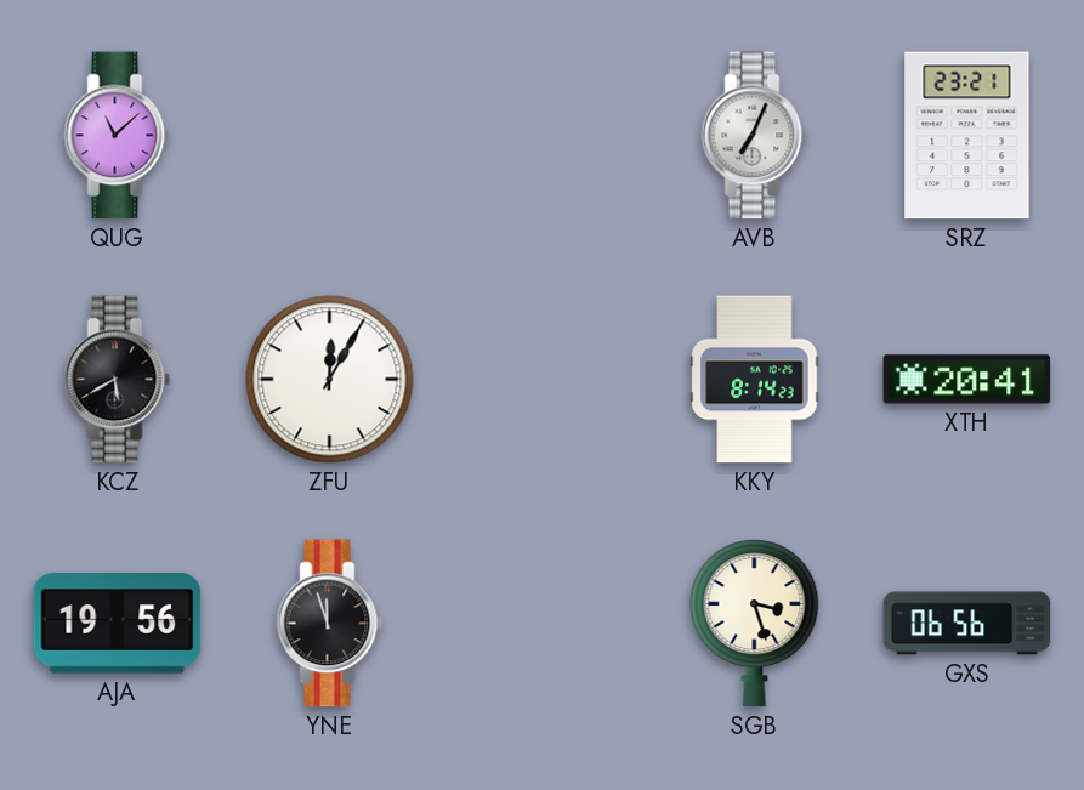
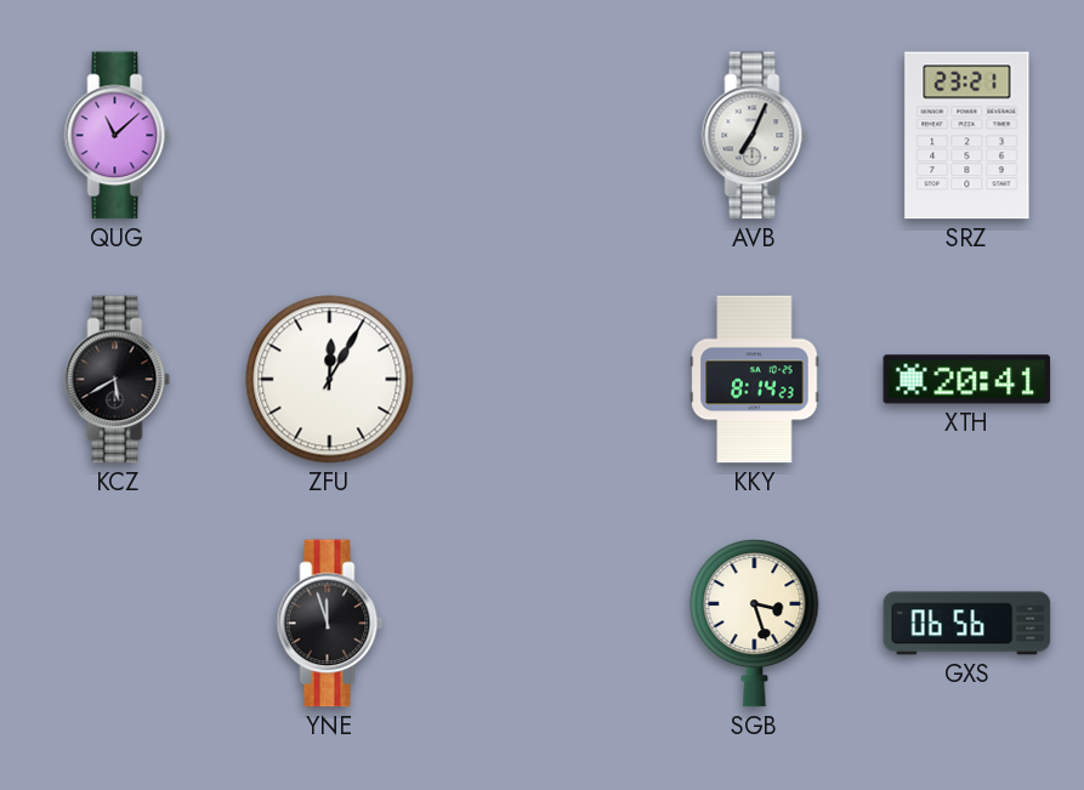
AJA: 19:56 -> none
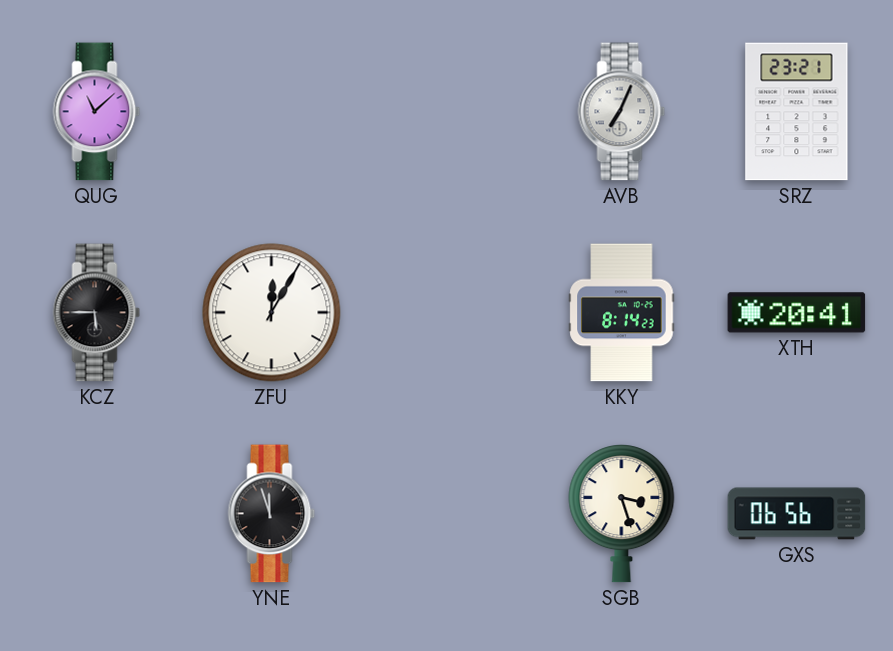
KCZ: 5:40 -> 5:45
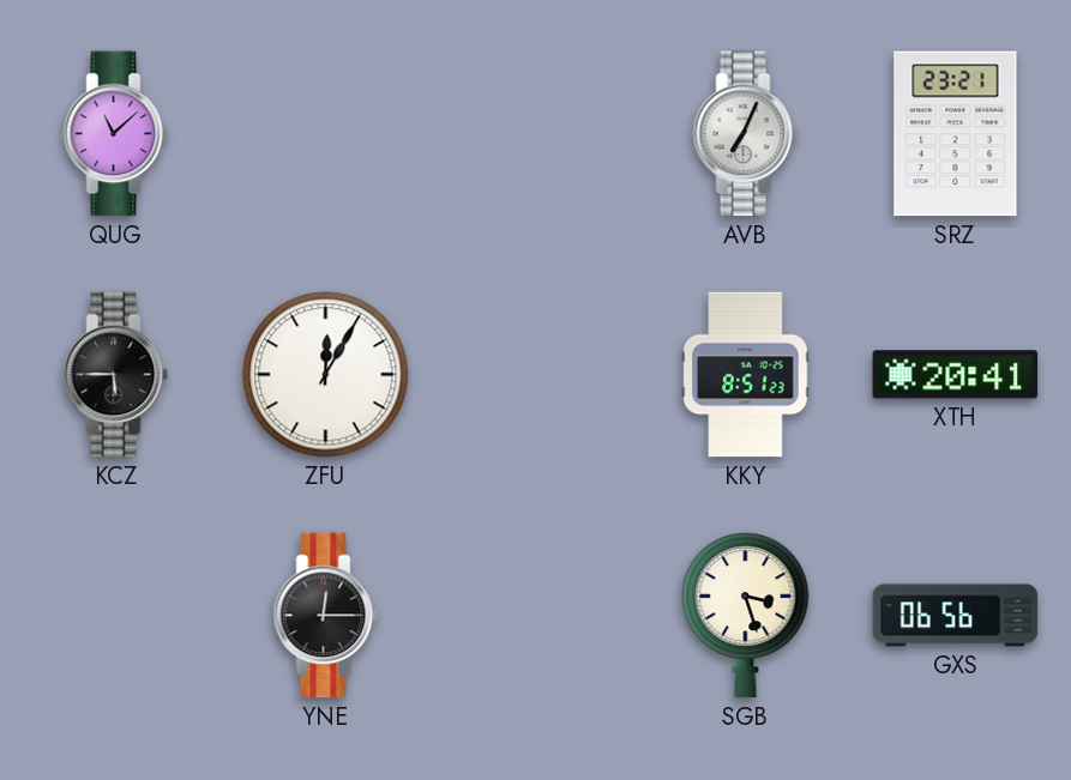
KKY: 8:14 -> 8:51
YNE: 11:57 -> 12:15
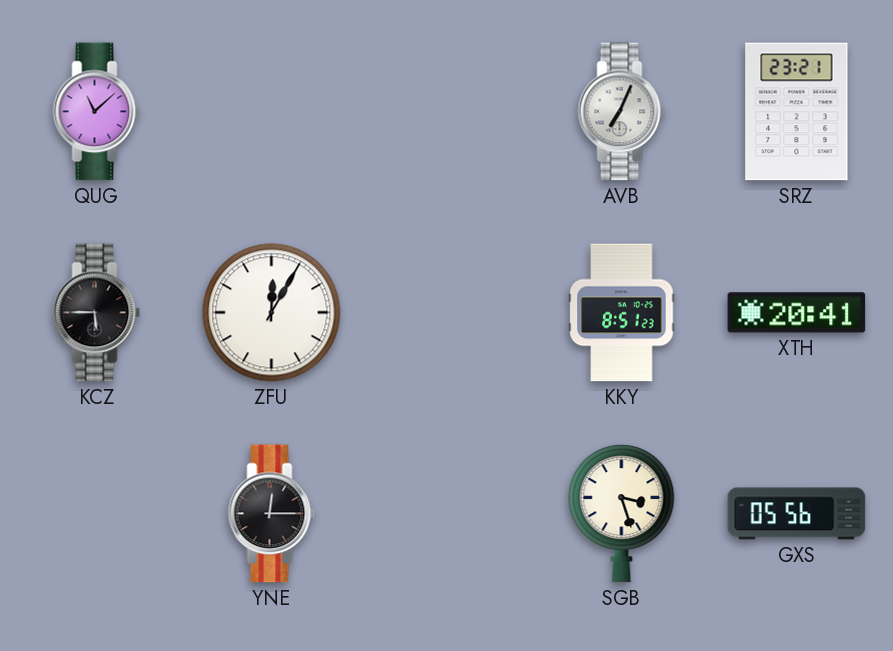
GXS: 06:56 -> 05:56
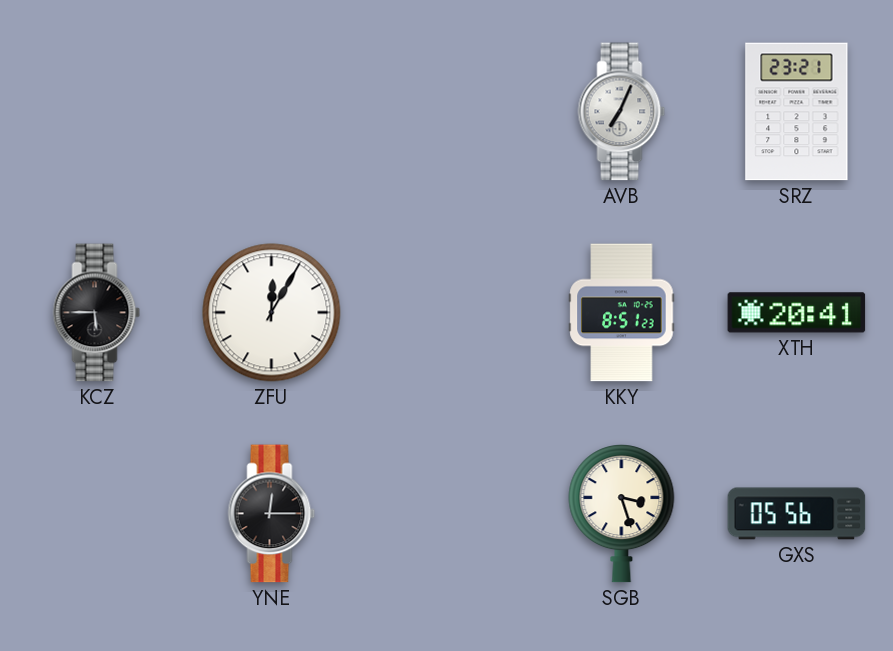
QUG: 11:08 -> none
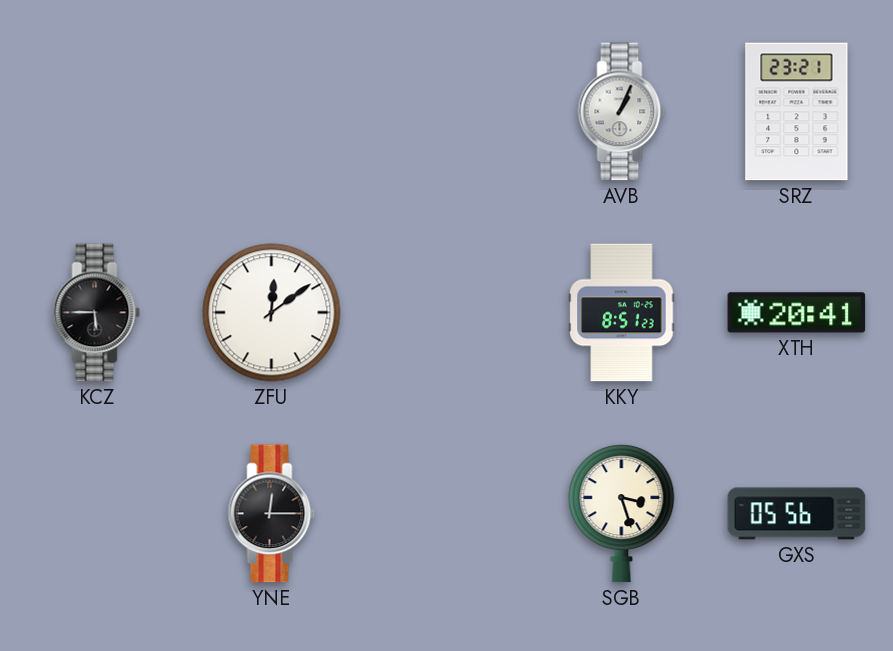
AVB: 7:04 -> 1:04
ZFU: 12:05 -> 12:09
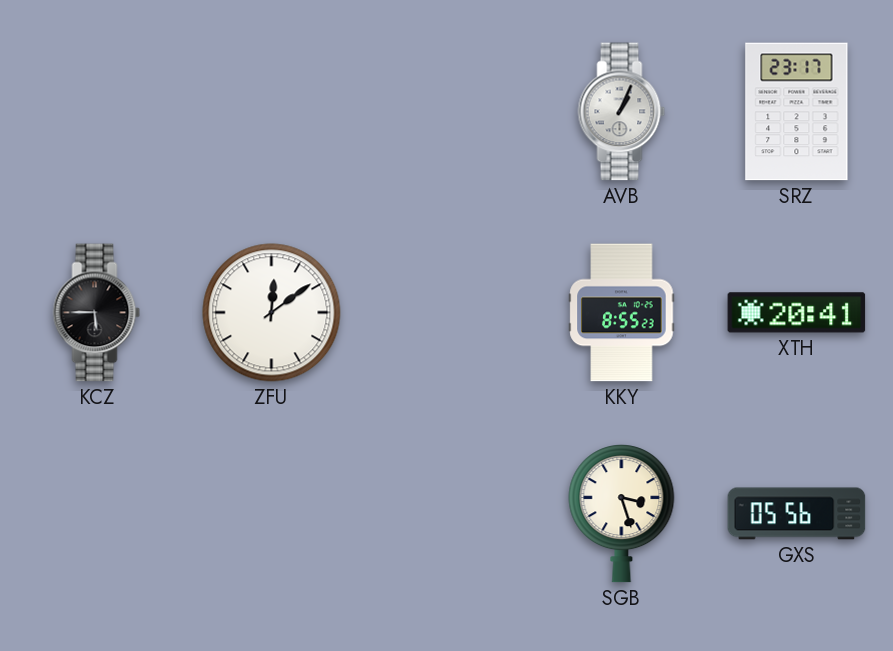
SRZ: 23:21 -> 23:17
KKY: 8:51 -> 8:55
YNE: 12:15 -> none
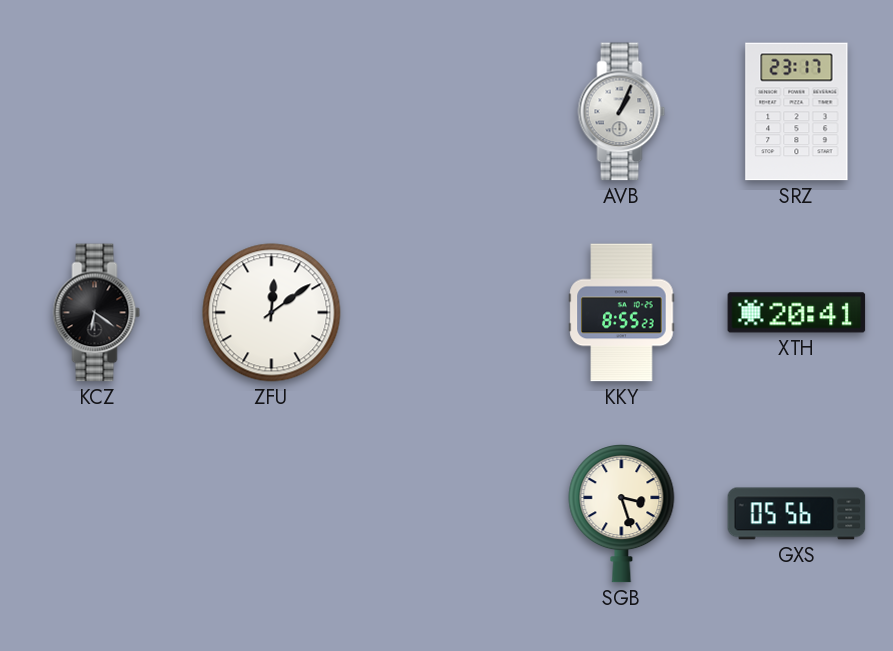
KCZ: 5:45 -> 6:21
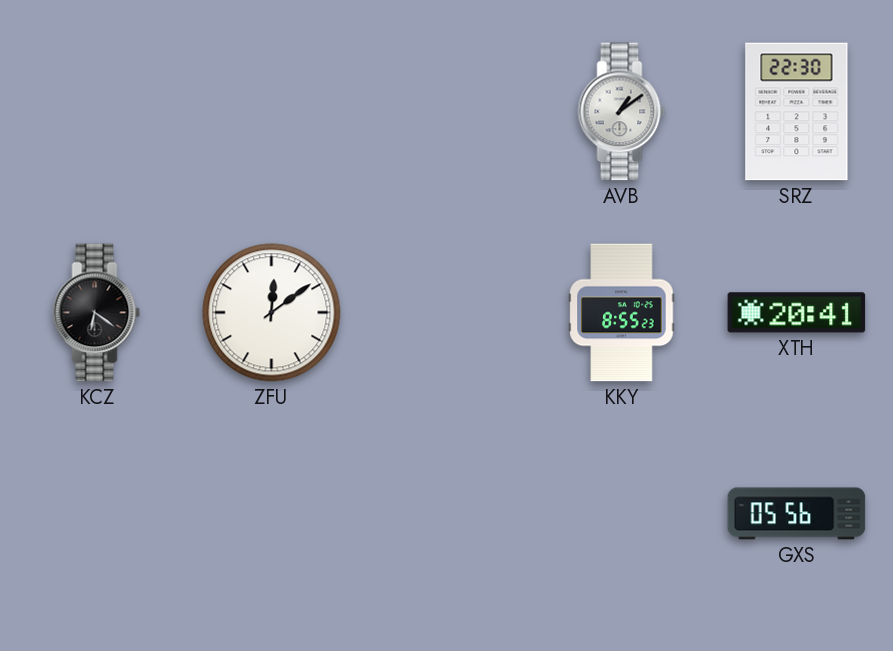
AVB: 1:04 -> 1:09
SRZ: 23:17 -> 22:30
SGB: 3:27 -> none
